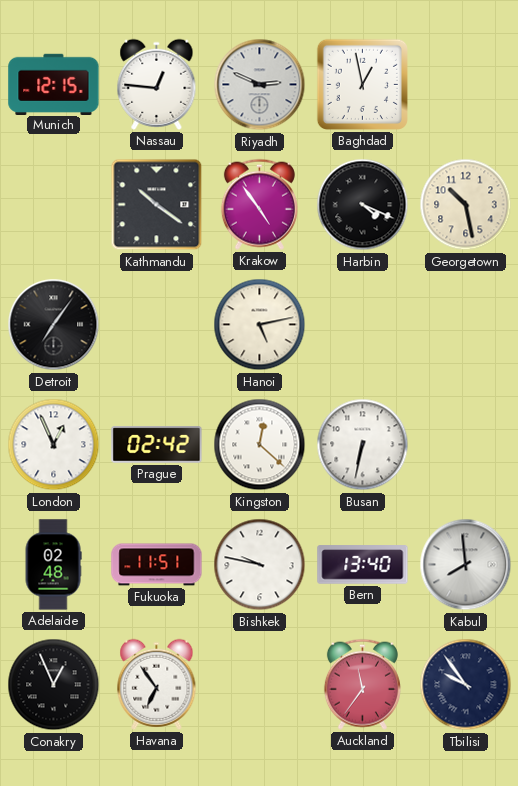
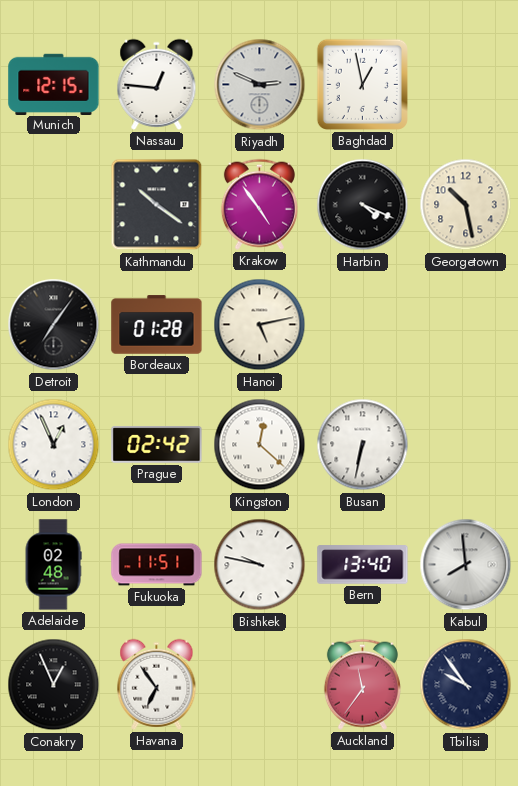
Bordeaux: none -> 01:28
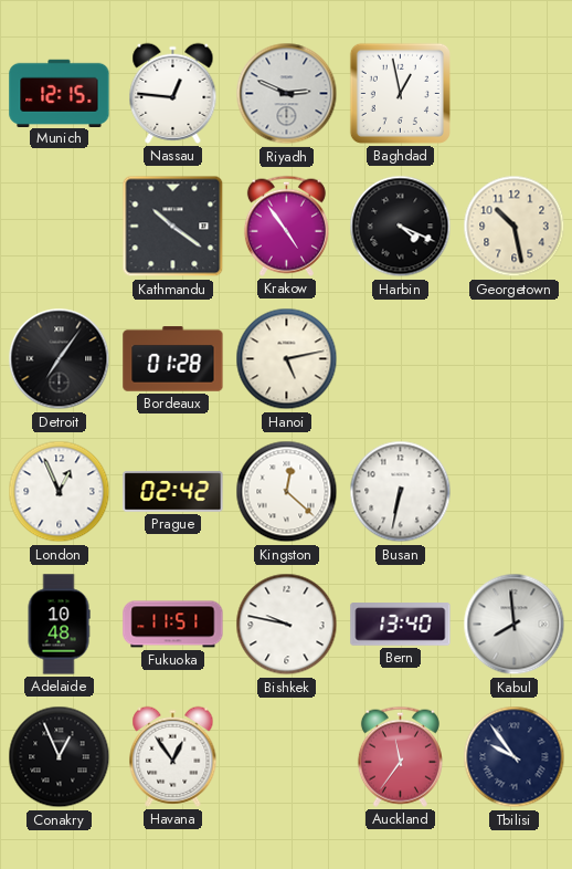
Adelaide: 02:48 -> 10:48
Havana: 6:54 -> 12:54
